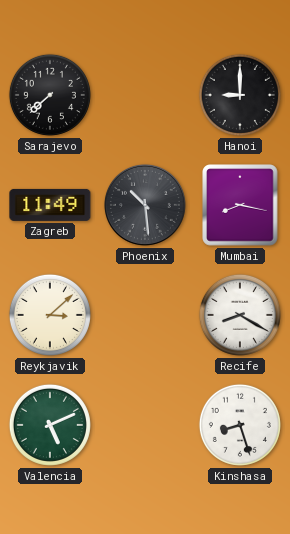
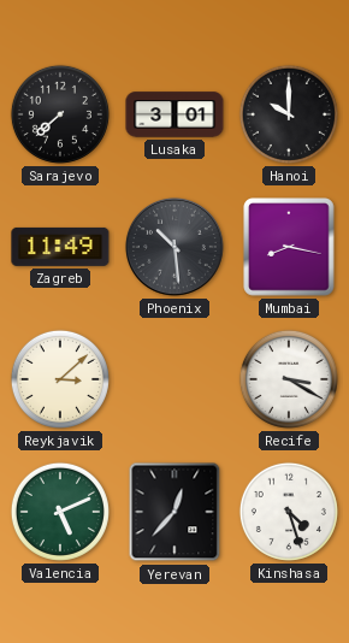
Lusaka: none -> 3:01
Hanoi: 9:00 -> 10:00
Recife: 8:20 -> 3:20
Yerevan: none -> 12:37
Kinshasa: 8:27 -> 4:27
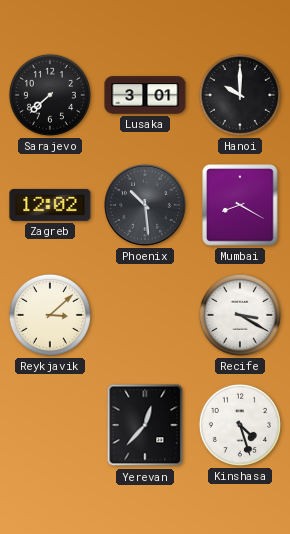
Zagreb: 11:49 -> 12:02
Mumbai: 8:17 -> 8:20
Valencia: 5:11 -> none
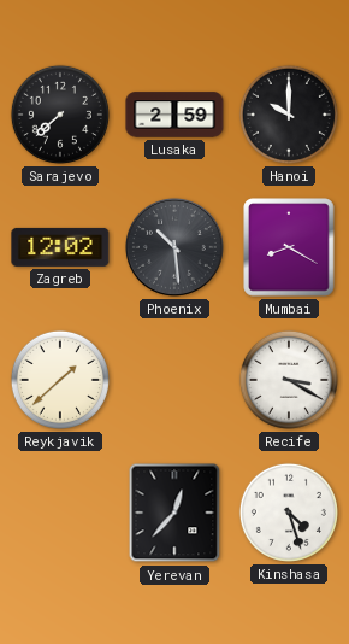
Lusaka: 3:01 -> 2:59
Reykjavik: 3:08 -> 1:38
